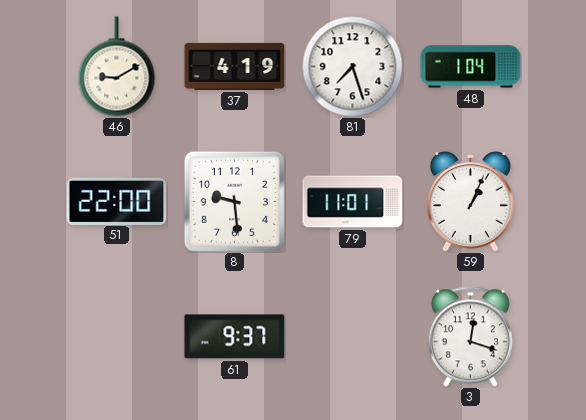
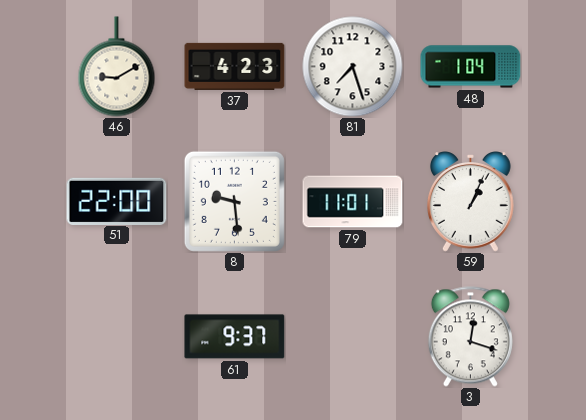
37: 4:19 -> 4:23
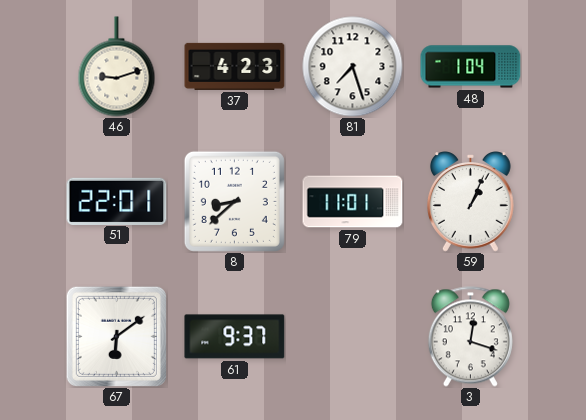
46: 9:10 -> 9:12
51: 22:00 -> 22:01
8: 9:29 -> 8:38
67: none -> 6:09
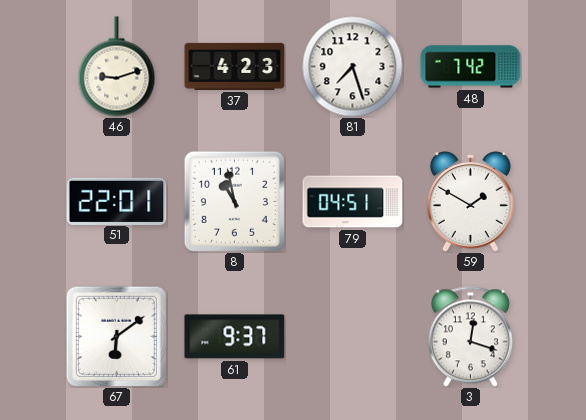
48: 1:04 -> 7:42
8: 8:38 -> 10:58
79: 11:01 -> 04:51
59: 1:04 -> 1:50
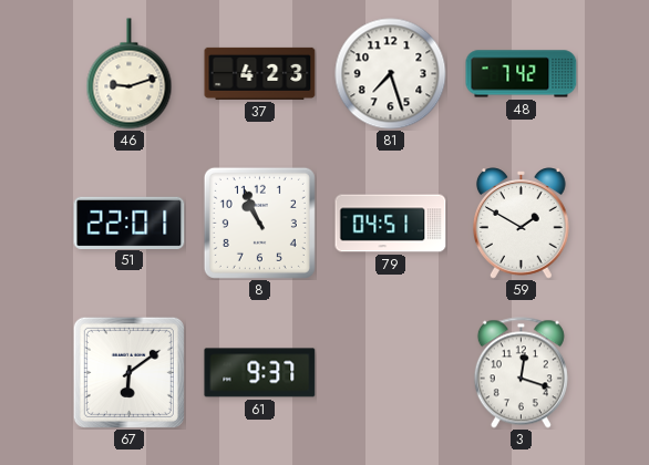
8: 10:58 -> 10:56
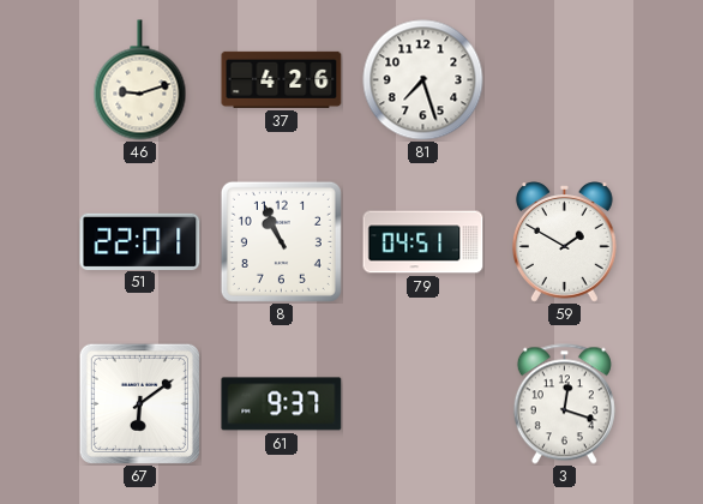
37: 4:23 -> 4:26
48: 7:42 -> none
